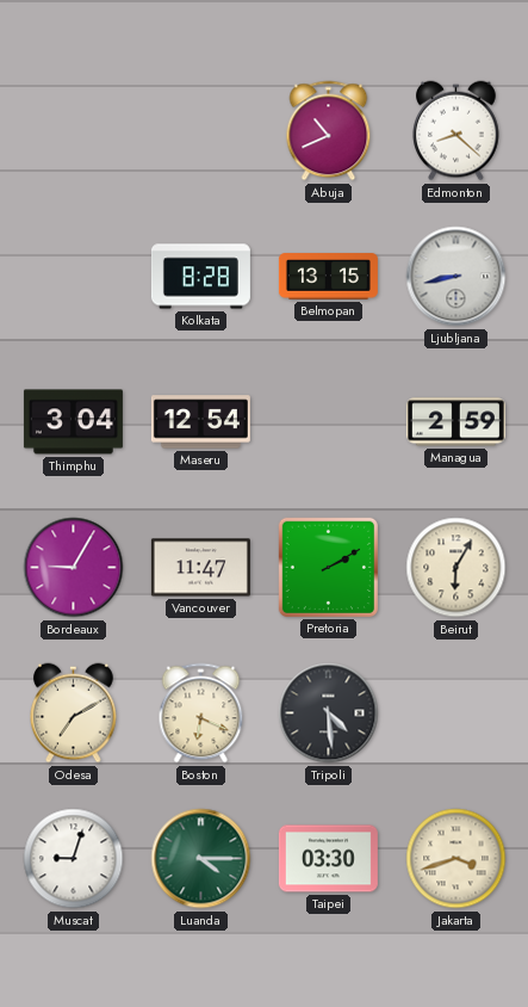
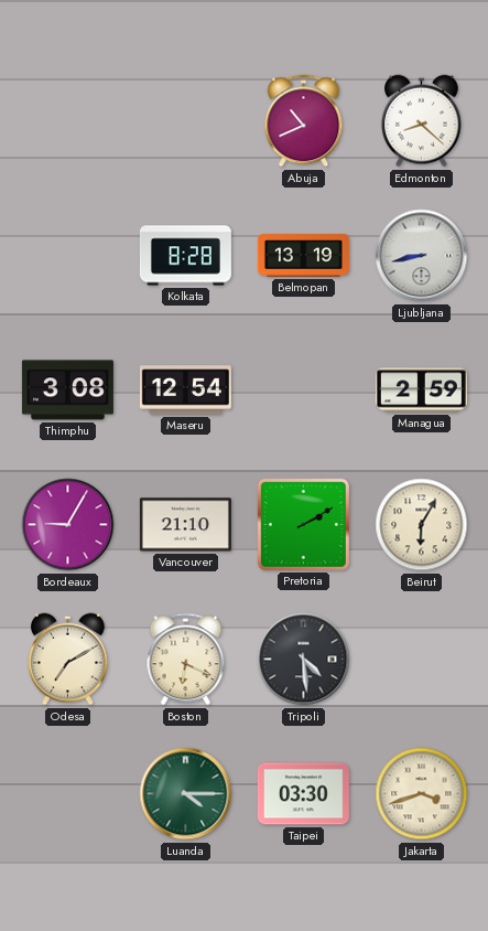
Belmopan: 13:15 -> 13:19
Thimphu: 3:04 -> 3:08
Vancouver: 11:47 -> 21:10
Muscat: 9:03 -> none
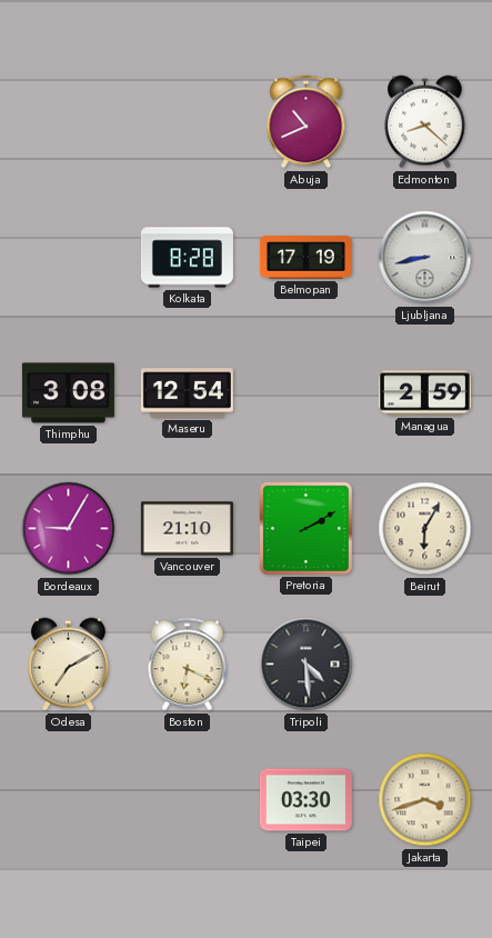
Belmopan: 13:19 -> 17:19
Luanda: 4:15 -> none
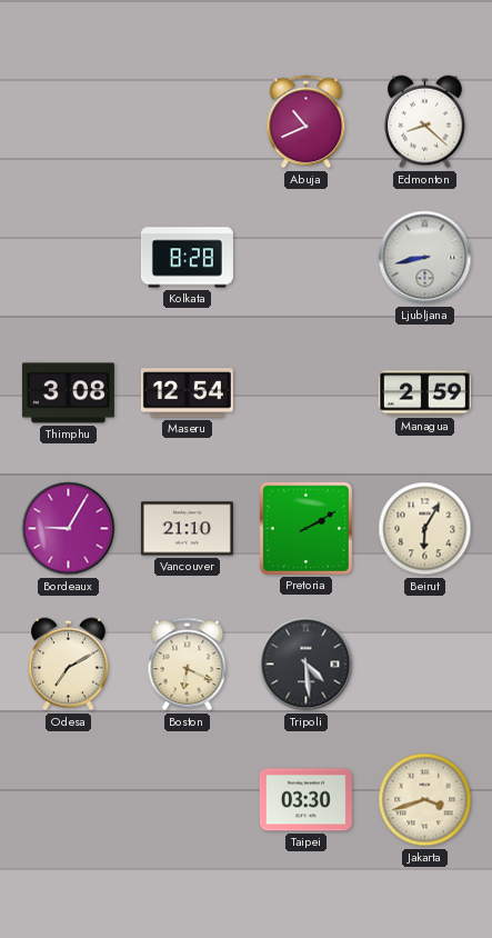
Belmopan: 17:19 -> none
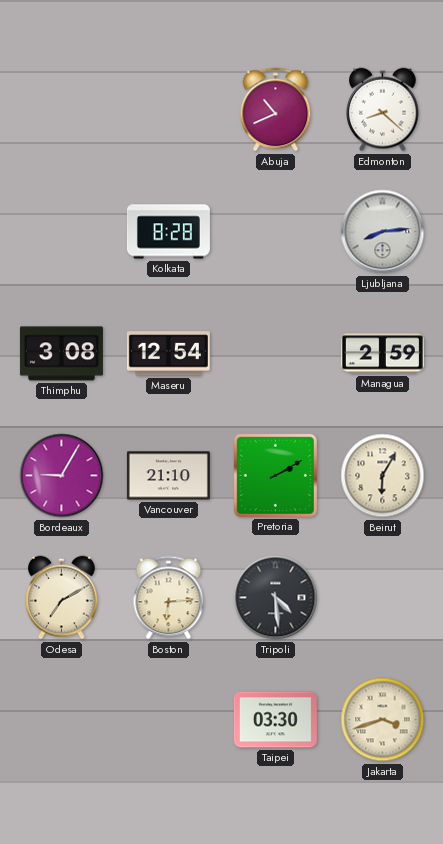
Ljubljana: 8:43 -> 8:14
Boston: 6:19 -> 6:14
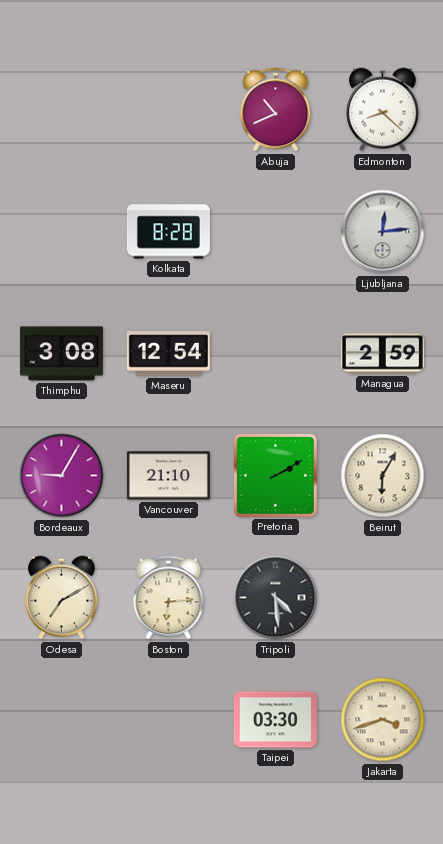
Ljubljana: 8:14 -> 12:14
